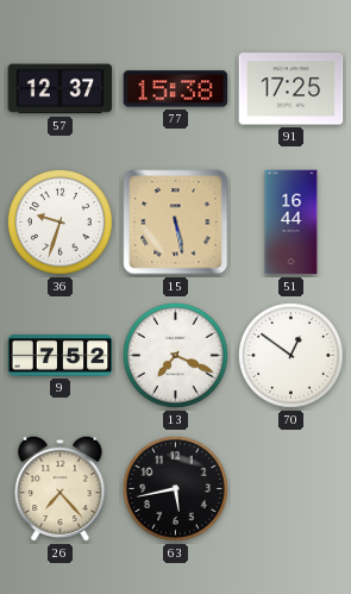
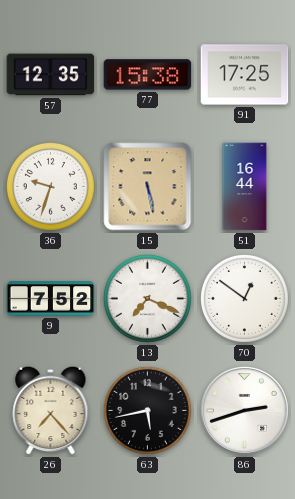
57: 12:37 -> 12:35
86: none -> 2:42
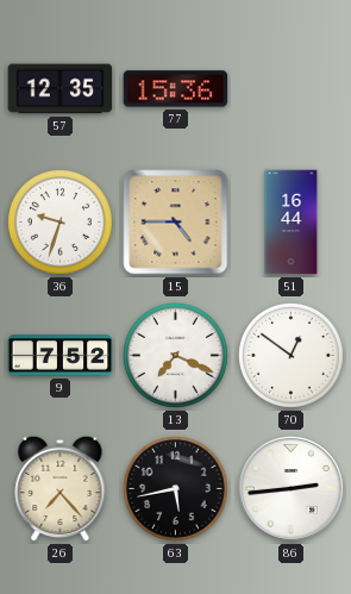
77: 15:38 -> 15:36
91: 17:25 -> none
15: 5:28 -> 4:45
86: 2:42 -> 2:44
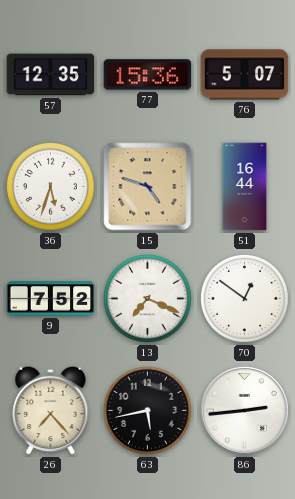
76: none -> 5:07
36: 9:33 -> 5:33
15: 4:45 -> 4:48
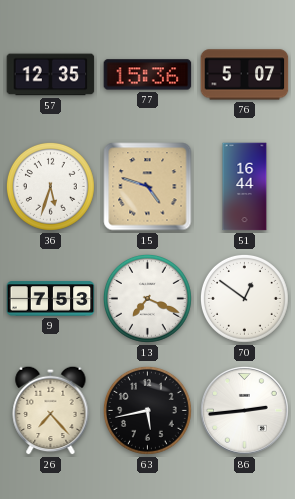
9: 7:52 -> 7:53
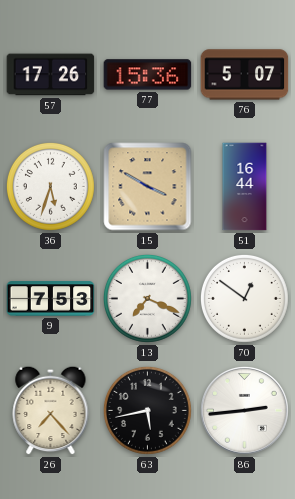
57: 12:35 -> 17:26
15: 4:48 -> 3:50
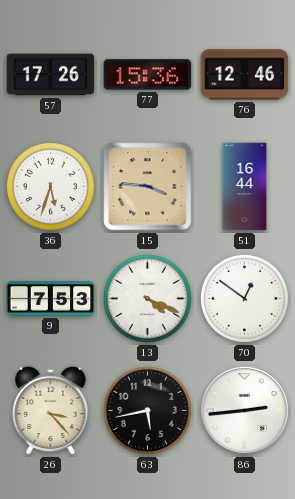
76: 5:07 -> 12:46
15: 3:50 -> 3:46
13: 7:19 -> 4:19
26: 7:23 -> 3:23
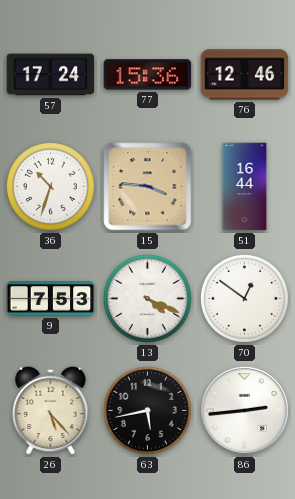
57: 17:26 -> 17:24
36: 5:33 -> 10:33
26: 3:23 -> 5:23
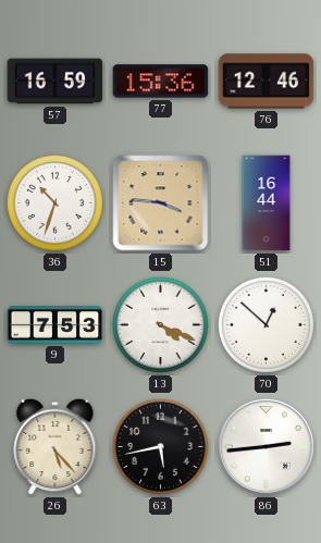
57: 17:24 -> 16:59
70: 12:51 -> 12:52
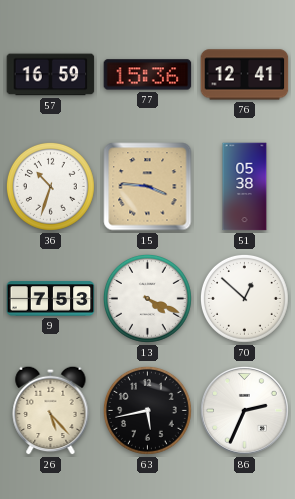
76: 12:46 -> 12:41
51: 16:44 -> 05:38
86: 2:44 -> 2:34
